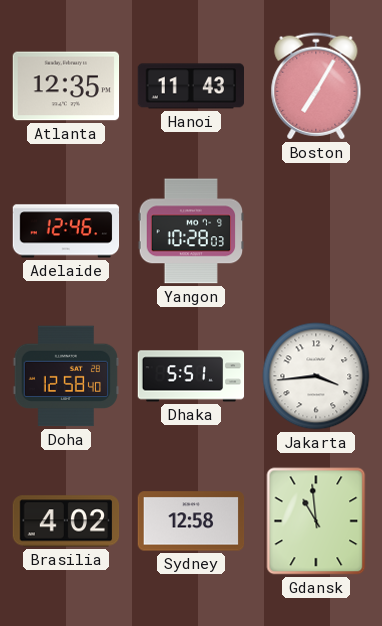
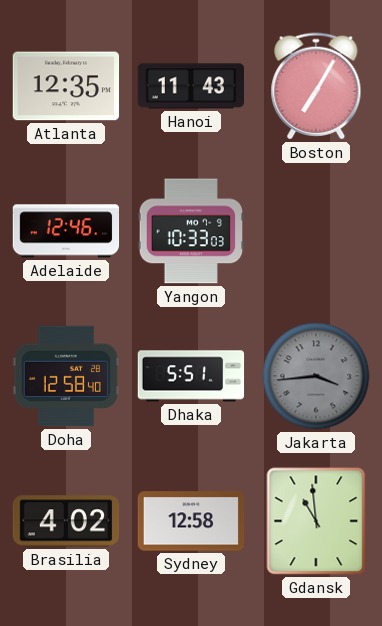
Yangon: 10:28 -> 10:33
Jakarta dial: white -> grey
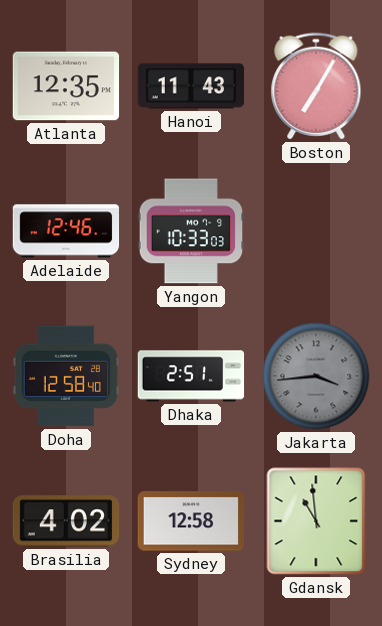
Dhaka: 5:51 -> 2:51
